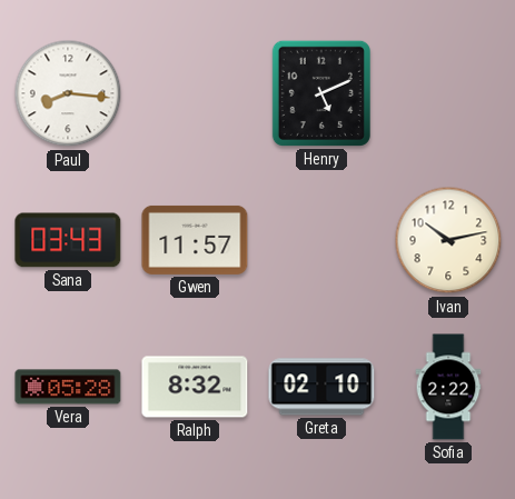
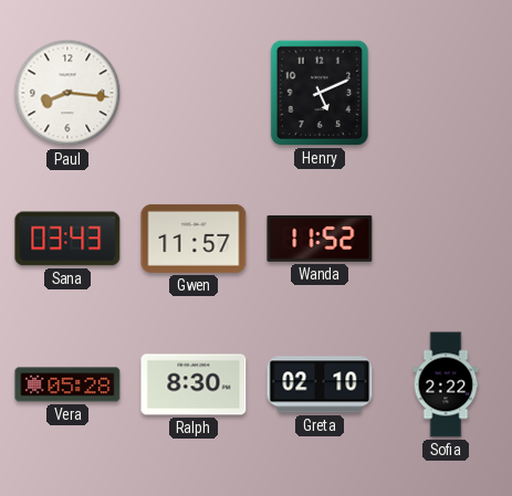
Wanda: none -> 11:52
Ivan: 10:13 -> none
Ralph: 8:32 -> 8:30
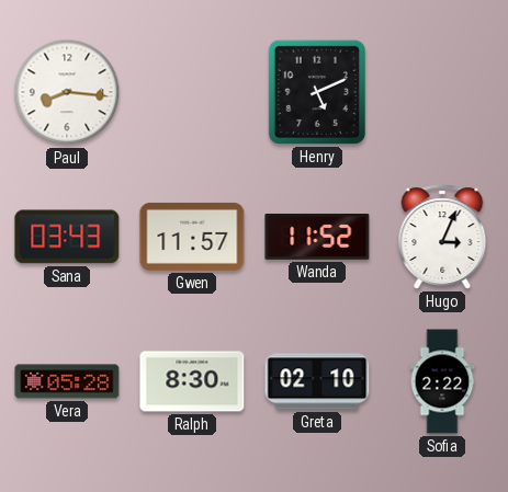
Hugo: none -> 3:04
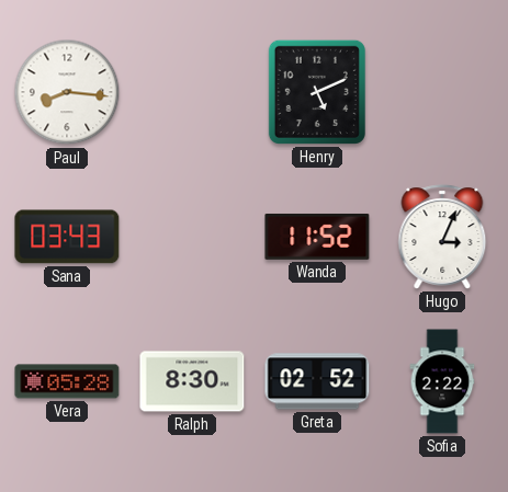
Gwen: 11:57 -> none
Greta: 02:10 -> 02:52
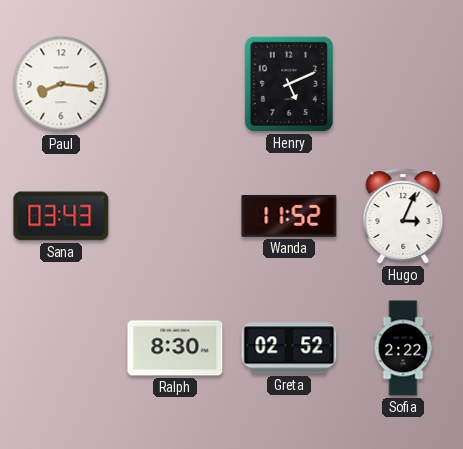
Vera: 05:28 -> none
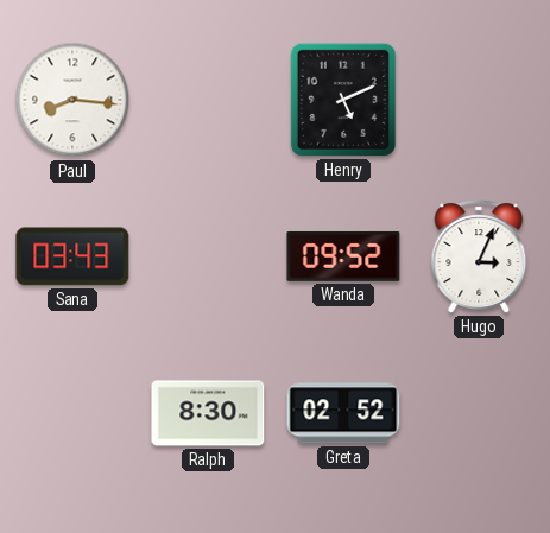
Wanda: 11:52 -> 09:52
Sofia: 2:22 -> none
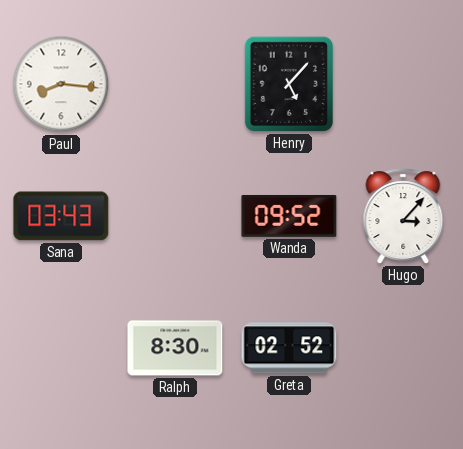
Henry: 5:11 -> 5:07
Hugo: 3:04 -> 3:07
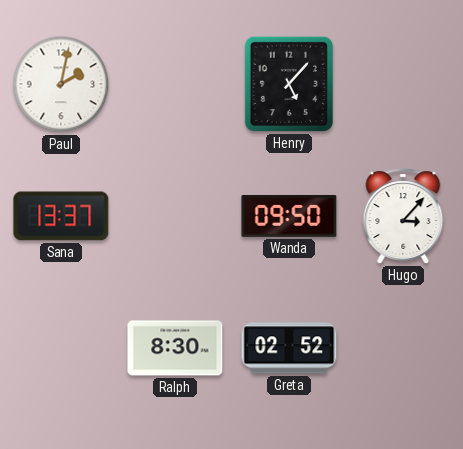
Paul: 8:16 -> 2:02
Sana: 03:43 -> 13:37
Wanda: 09:52 -> 09:50
